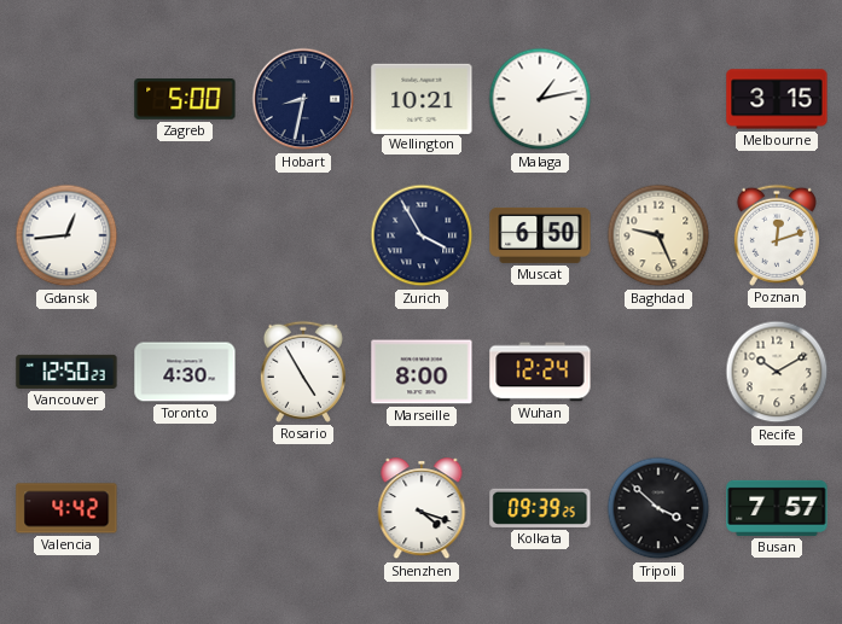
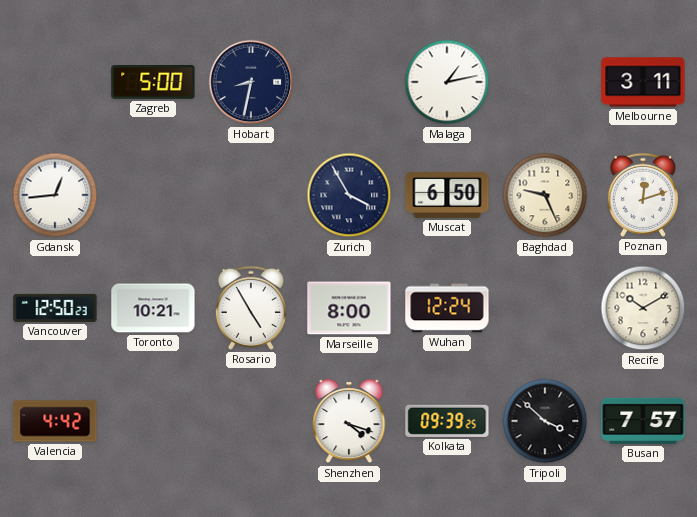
Wellington: 10:21 -> none
Melbourne: 3:15 -> 3:11
Toronto: 4:30 -> 10:21
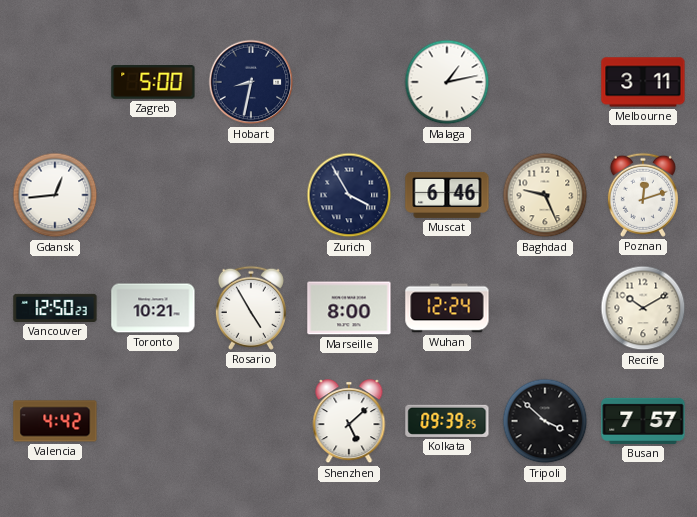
Muscat: 6:50 -> 6:46
Shenzhen: 4:18 -> 5:08
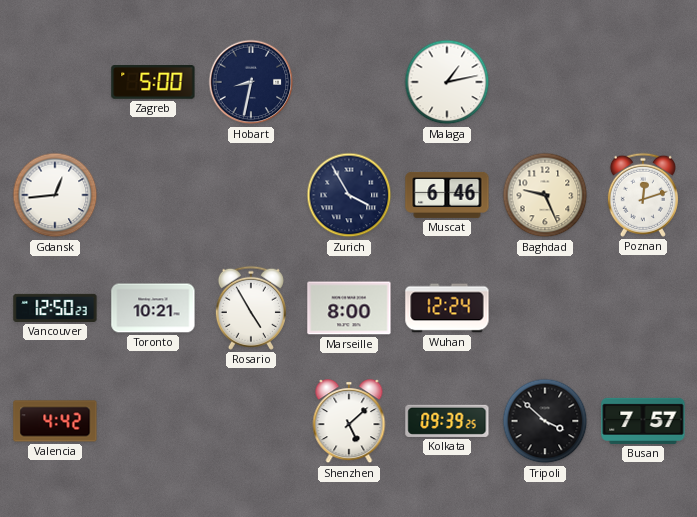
Melbourne: 3:11 -> none
Recife: 10:10 -> none
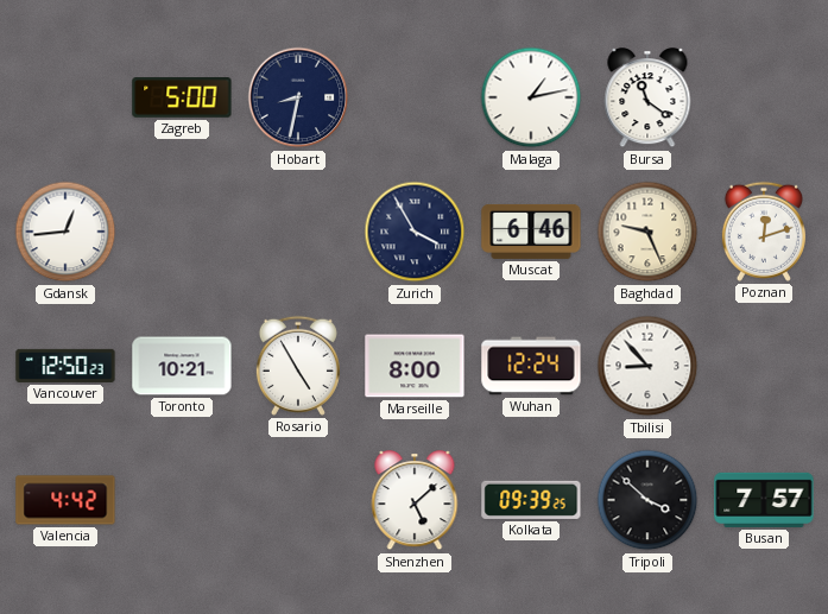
Bursa: none -> 11:21
Tbilisi: none -> 8:53
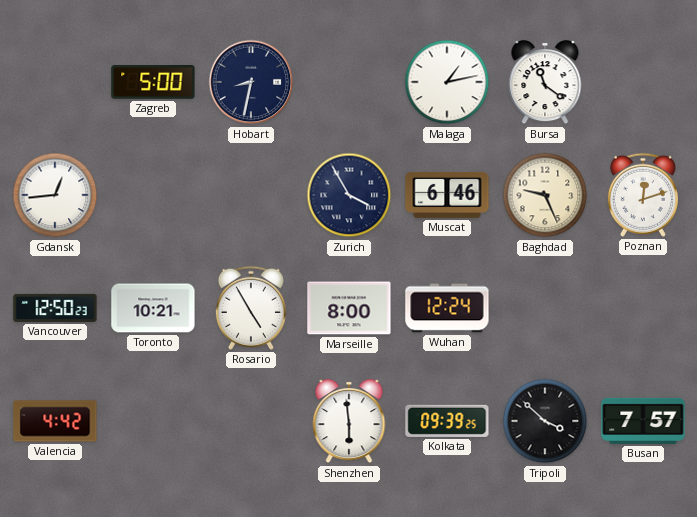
Tbilisi: 8:53 -> none
Shenzhen: 5:08 -> 5:59
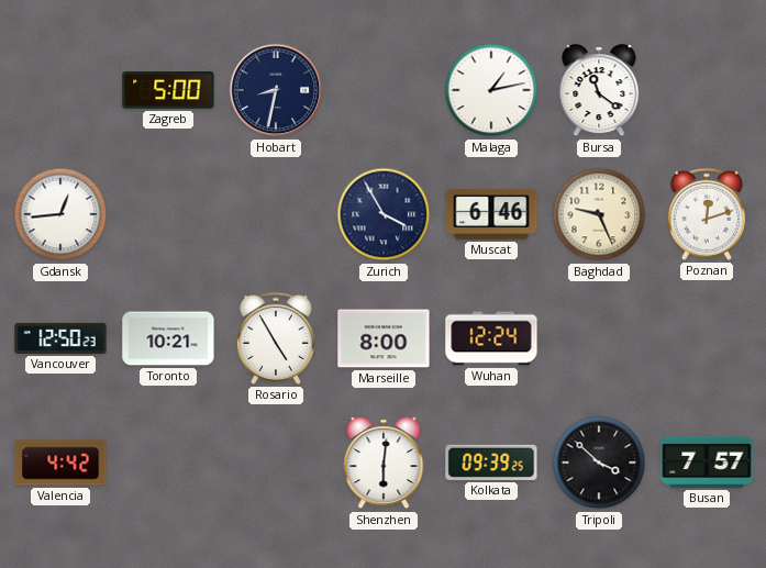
Shenzhen: 5:59 -> 6:01
